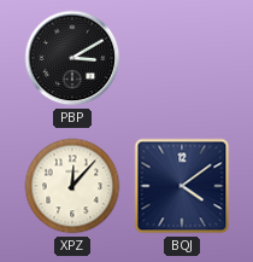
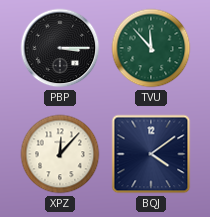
PBP: 3:10 -> 3:15
TVU: none -> 11:53
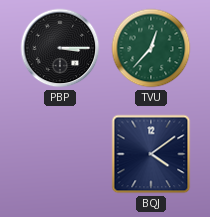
TVU: 11:53 -> 12:37
XPZ: 12:07 -> none
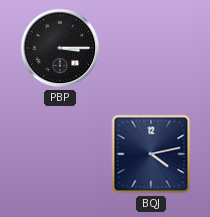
TVU: 12:37 -> none
BQJ: 4:09 -> 4:13
